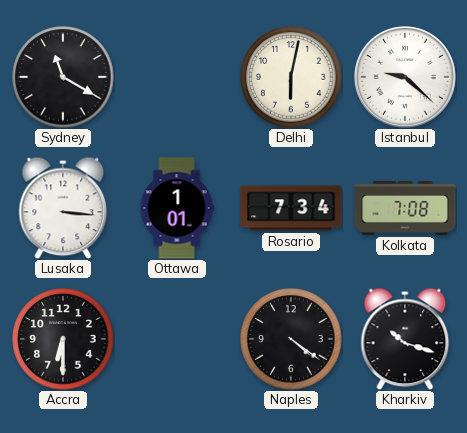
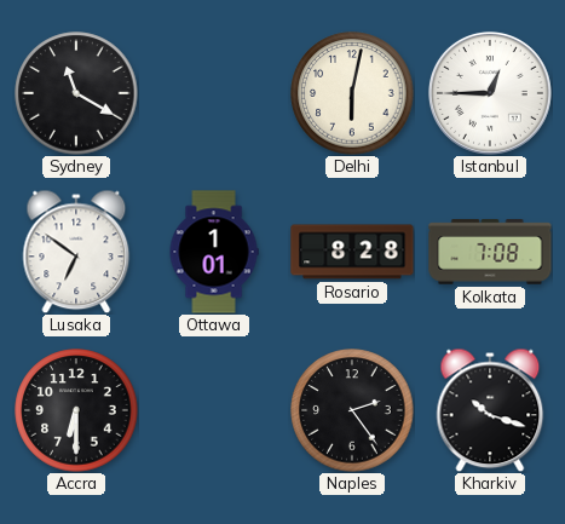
Istanbul: 9:22 -> 12:45
Lusaka: 3:16 -> 6:51
Rosario: 7:34 -> 8:28
Naples: 4:21 -> 2:24
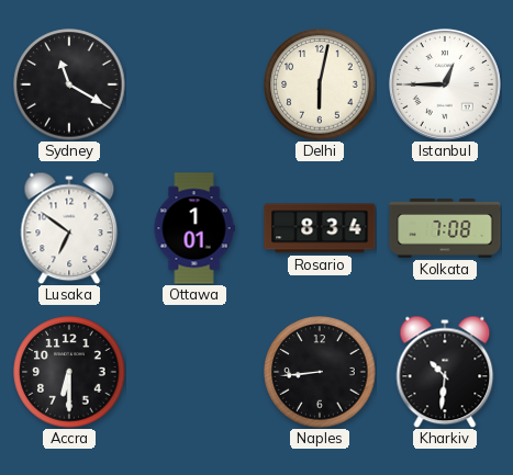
Rosario: 8:28 -> 8:34
Naples: 2:24 -> 8:44
Kharkiv: 10:18 -> 10:31
